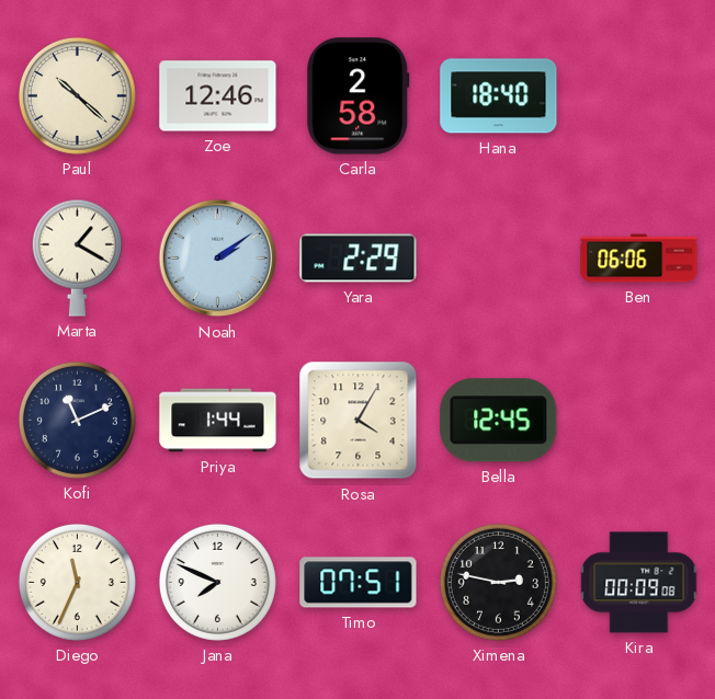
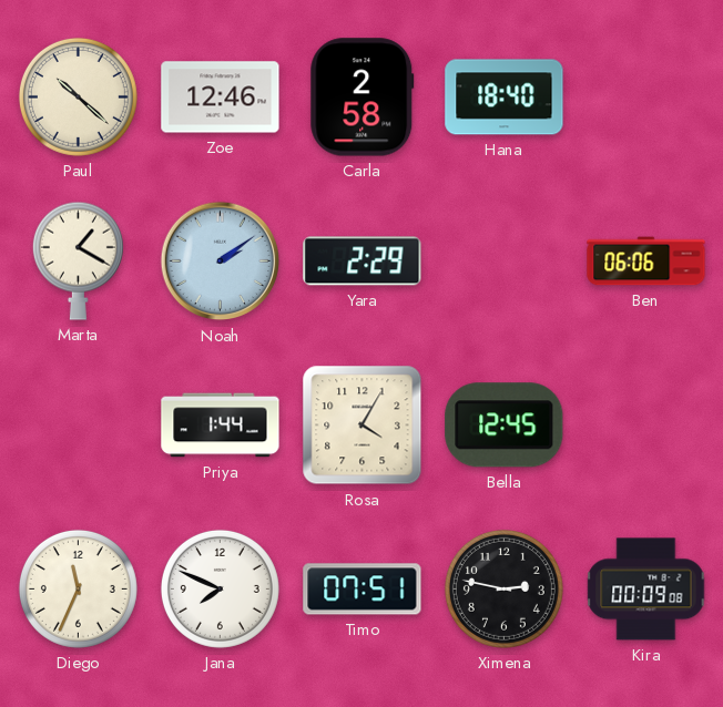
Kofi: 11:11 -> none
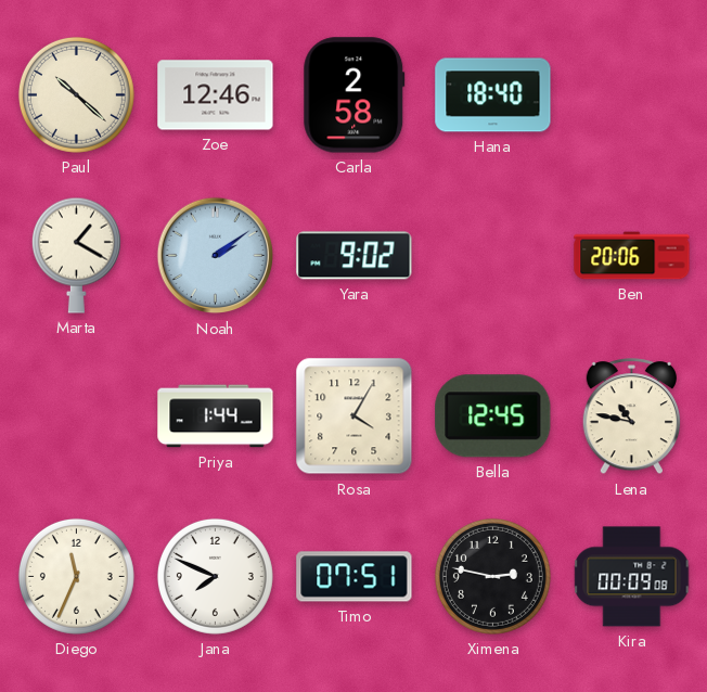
Yara: 2:29 -> 9:02
Ben: 06:06 -> 20:06
Lena: none -> 10:47
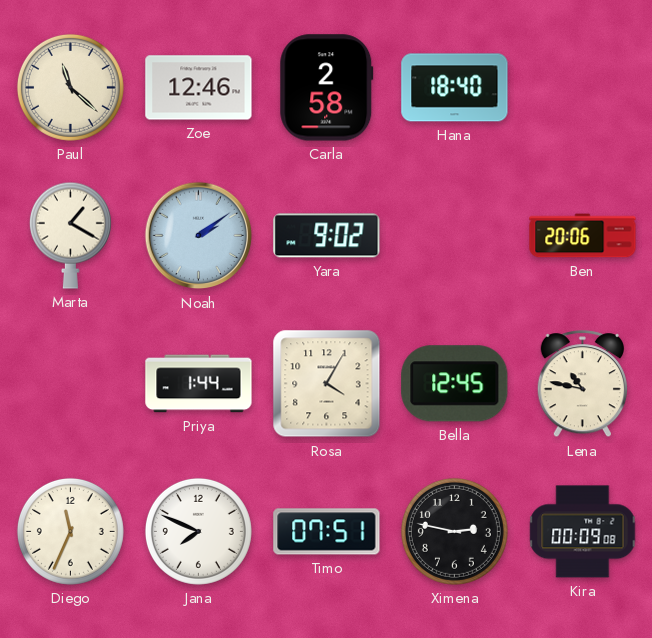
Paul: 10:22 -> 11:22
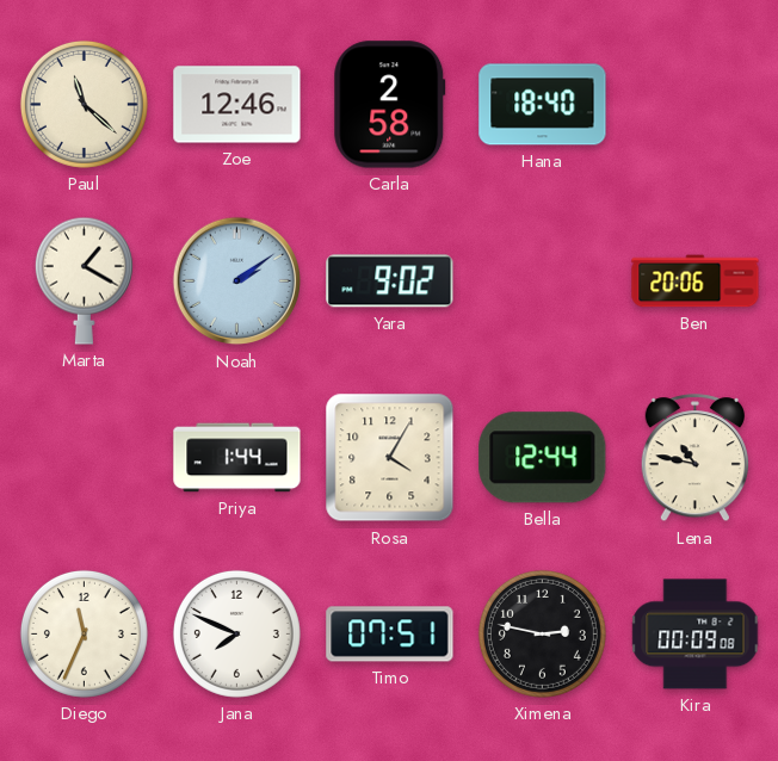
Bella: 12:45 -> 12:44
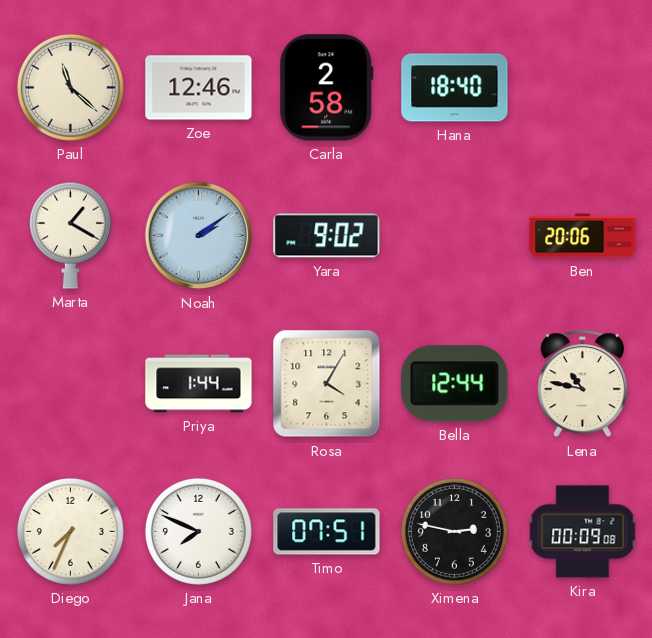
Diego: 11:34 -> 7:34
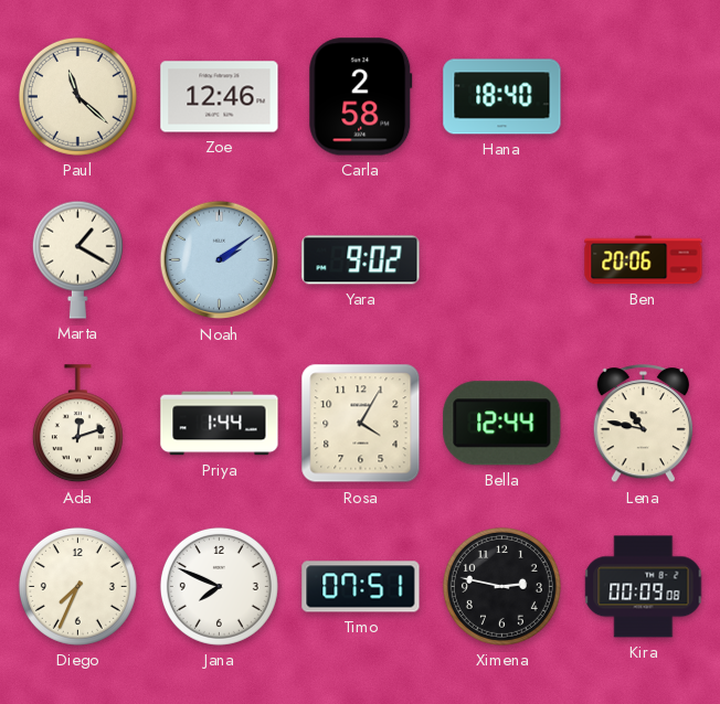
Ada: none -> 12:12
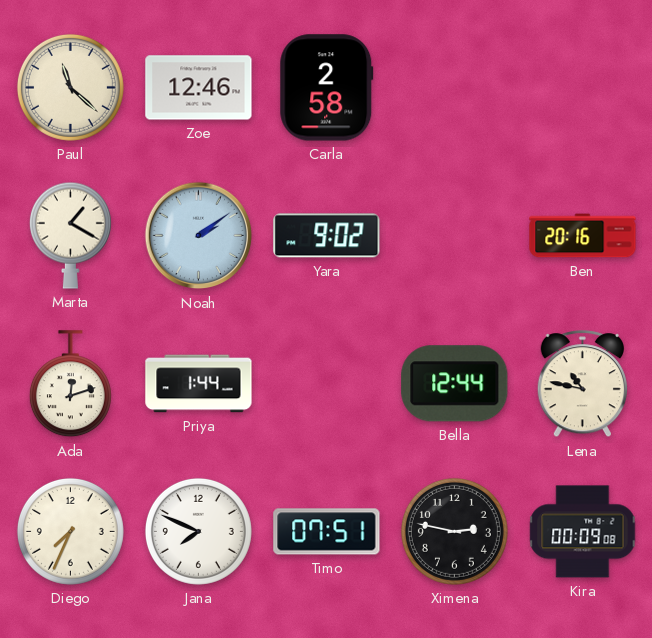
Hana: 18:40 -> none
Ben: 20:06 -> 20:16
Rosa: 4:05 -> none
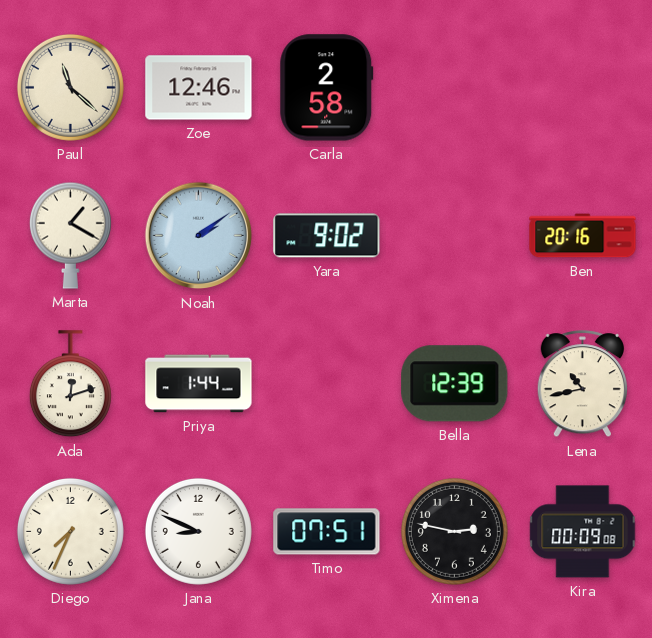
Bella: 12:44 -> 12:39
Lena: 10:47 -> 10:43
Jana: 7:49 -> 8:49
